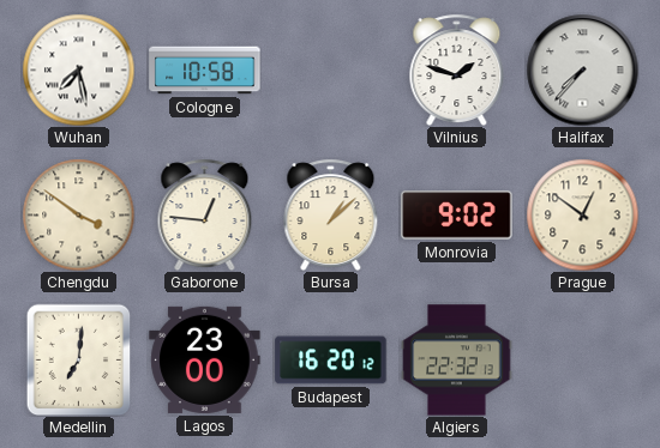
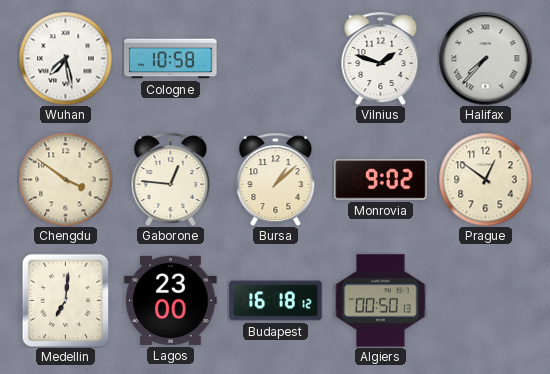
Budapest: 16:20 -> 16:18
Algiers: 22:32 -> 00:50
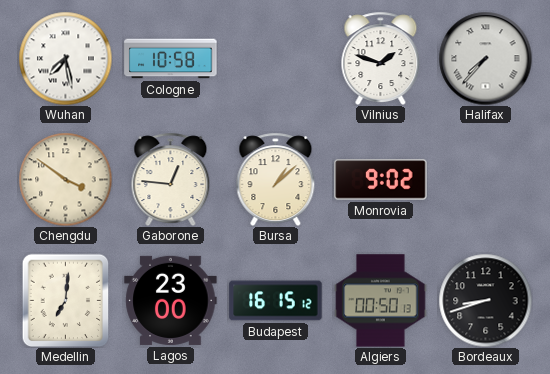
Prague: 12:51 -> none
Budapest: 16:18 -> 16:15
Bordeaux: none -> 8:42
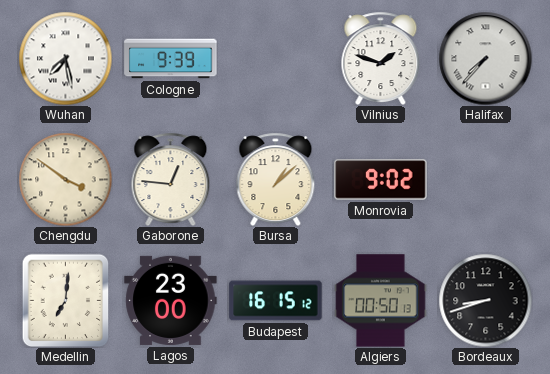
Cologne: 10:58 -> 9:39
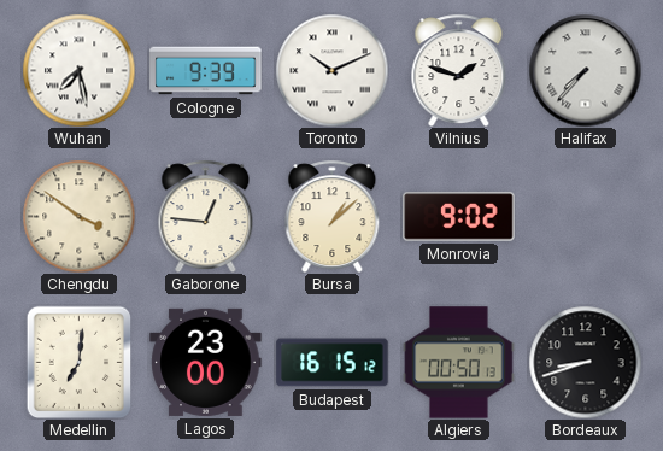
Toronto: none -> 10:11
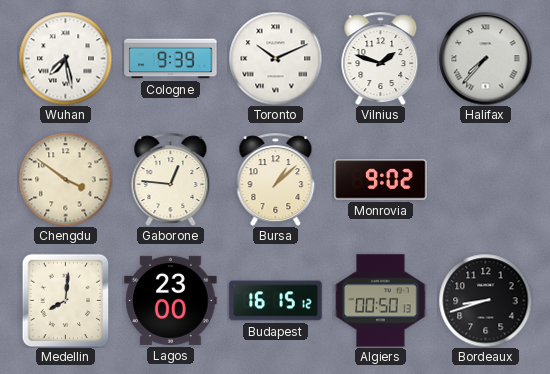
Medellin: 7:01 -> 8:01
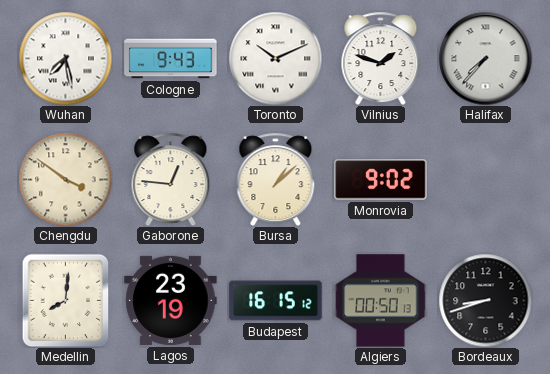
Cologne: 9:39 -> 9:43
Lagos: 23:00 -> 23:19
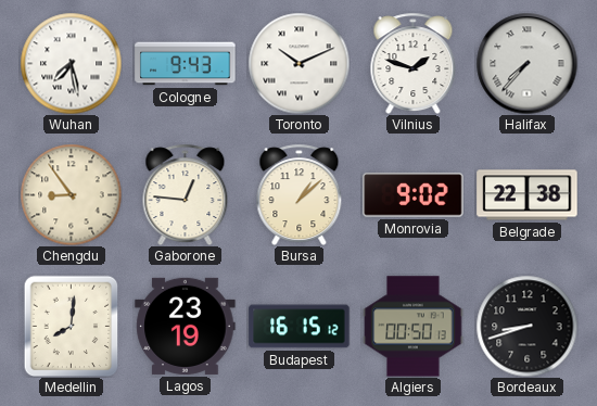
Chengdu: 3:51 -> 8:54
Belgrade: none -> 22:38
